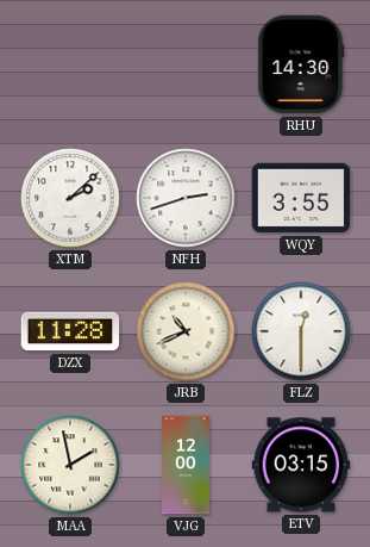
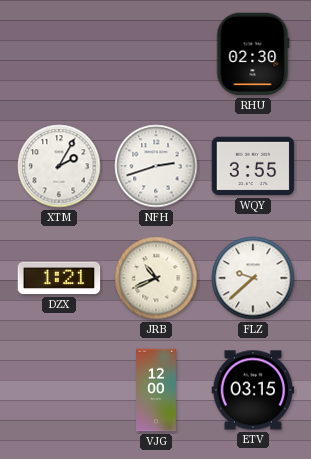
RHU: 14:30 -> 02:30
XTM: 2:08 -> 2:05
DZX: 11:28 -> 1:21
FLZ: 12:30 -> 9:38
MAA: 1:58 -> none
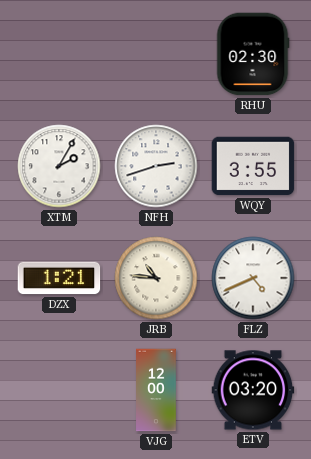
JRB: 10:41 -> 10:46
FLZ: 9:38 -> 4:41
ETV: 03:15 -> 03:20
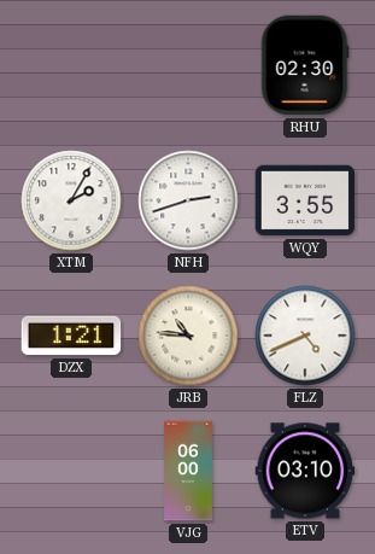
VJG: 12:00 -> 06:00
ETV: 03:20 -> 03:10
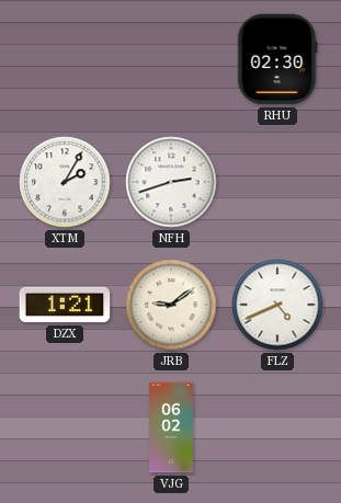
WQY: 3:55 -> none
JRB: 10:46 -> 9:09
VJG: 06:00 -> 06:02
ETV: 03:10 -> none
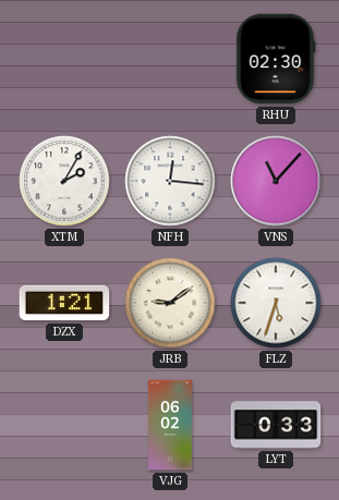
NFH: 2:42 -> 12:16
VNS: none -> 11:07
FLZ: 4:41 -> 5:33
LYT: none -> 0:33
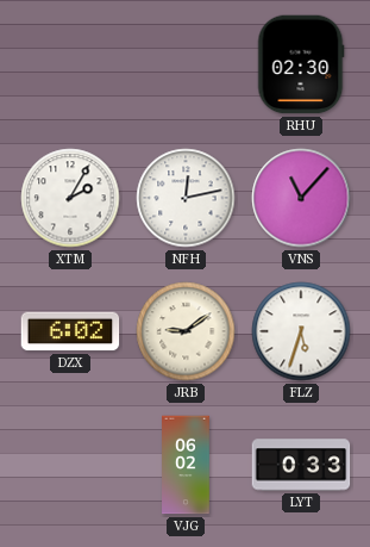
NFH: 12:16 -> 12:13
DZX: 1:21 -> 6:02
